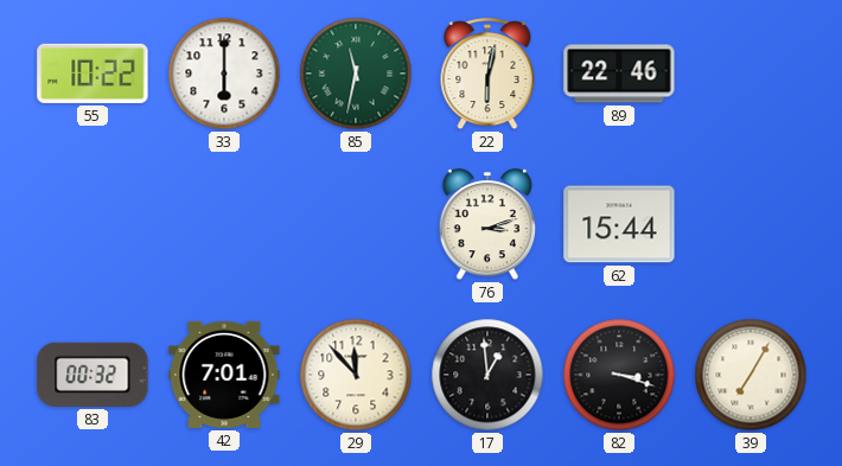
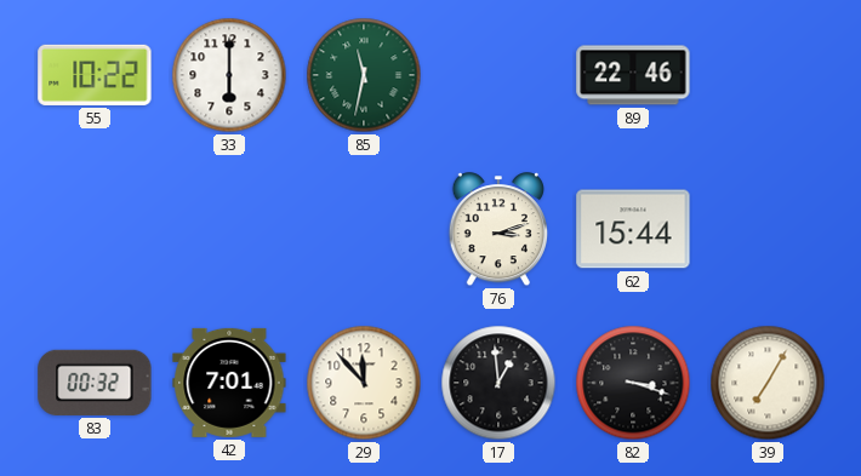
22: 6:02 -> none
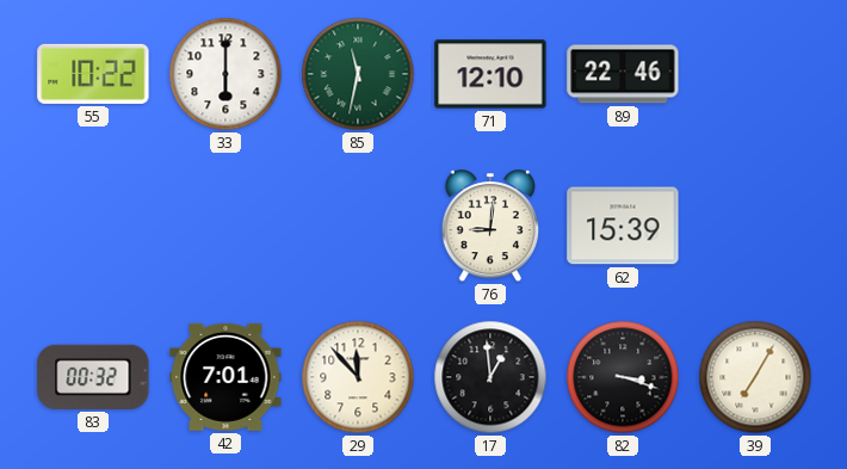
71: none -> 12:10
76: 3:12 -> 9:01
62: 15:44 -> 15:39
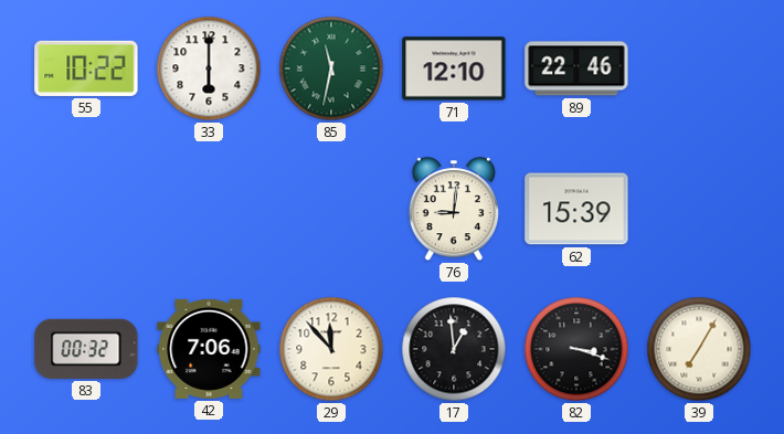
42: 7:01 -> 7:06
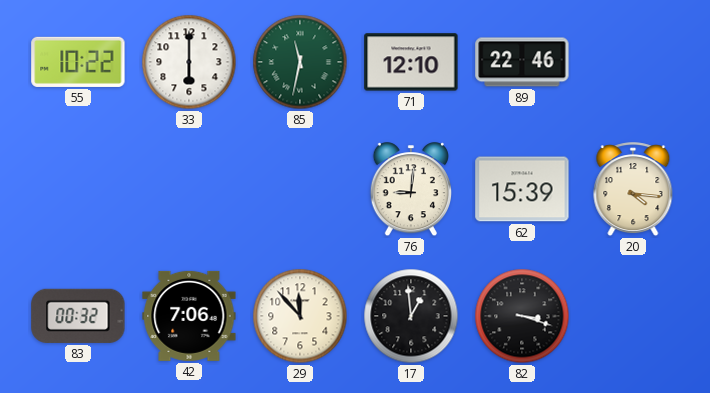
20: none -> 4:16
39: 7:05 -> none
